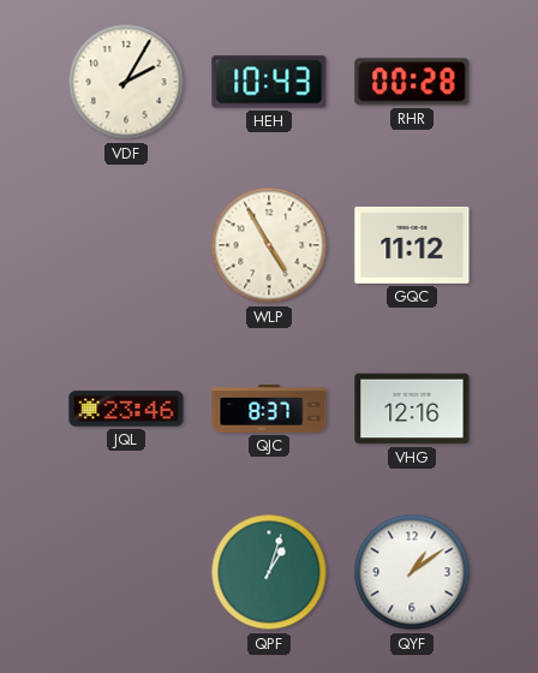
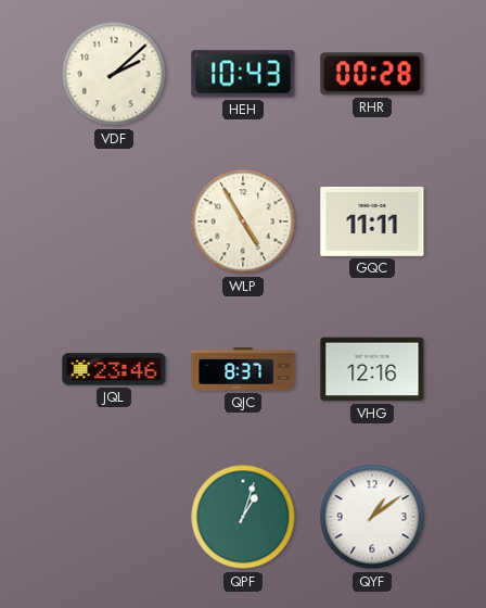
VDF: 2:05 -> 2:08
GQC: 11:12 -> 11:11
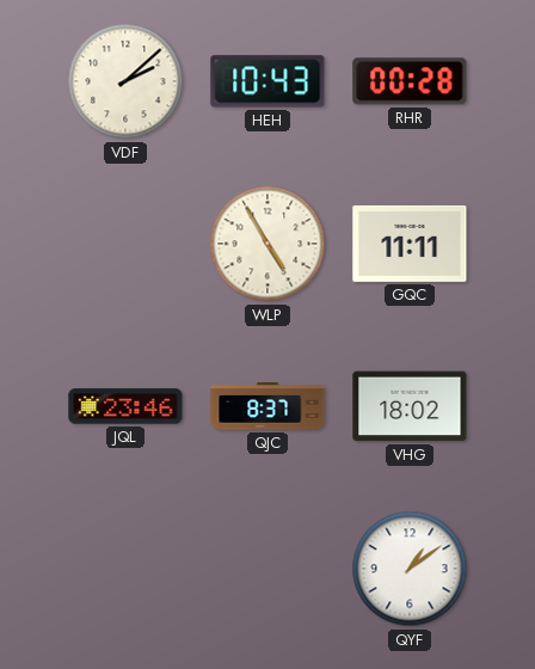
VHG: 12:16 -> 18:02
QPF: 1:03 -> none
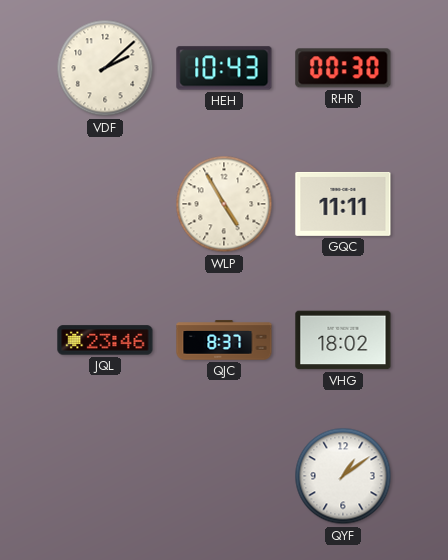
RHR: 00:28 -> 00:30
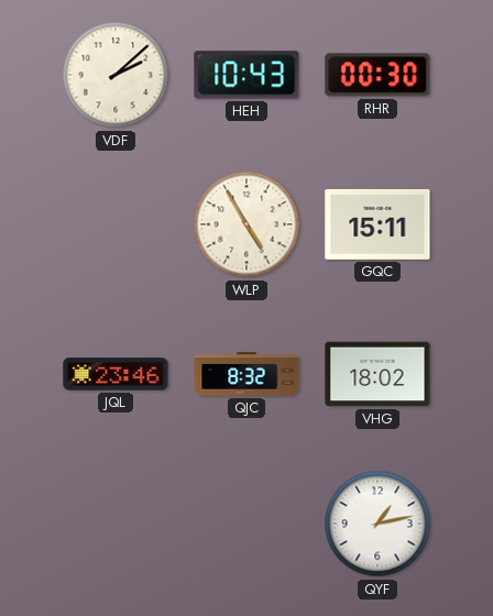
GQC: 11:11 -> 15:11
QJC: 8:37 -> 8:32
QYF: 1:09 -> 1:13
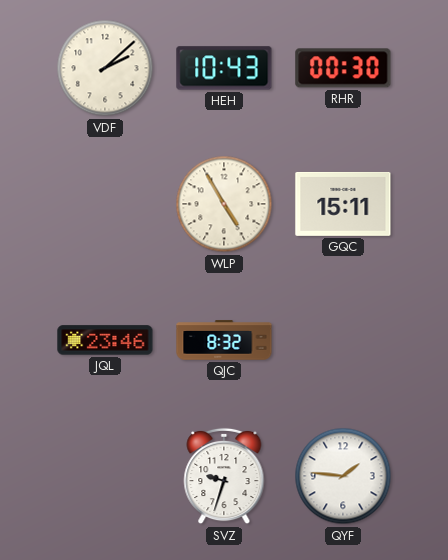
VHG: 18:02 -> none
SVZ: none -> 9:33
QYF: 1:13 -> 1:46
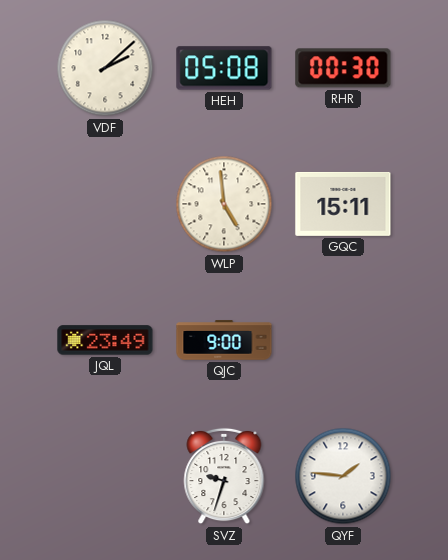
HEH: 10:43 -> 05:08
WLP: 4:55 -> 4:59
JQL: 23:46 -> 23:49
QJC: 8:32 -> 9:00
